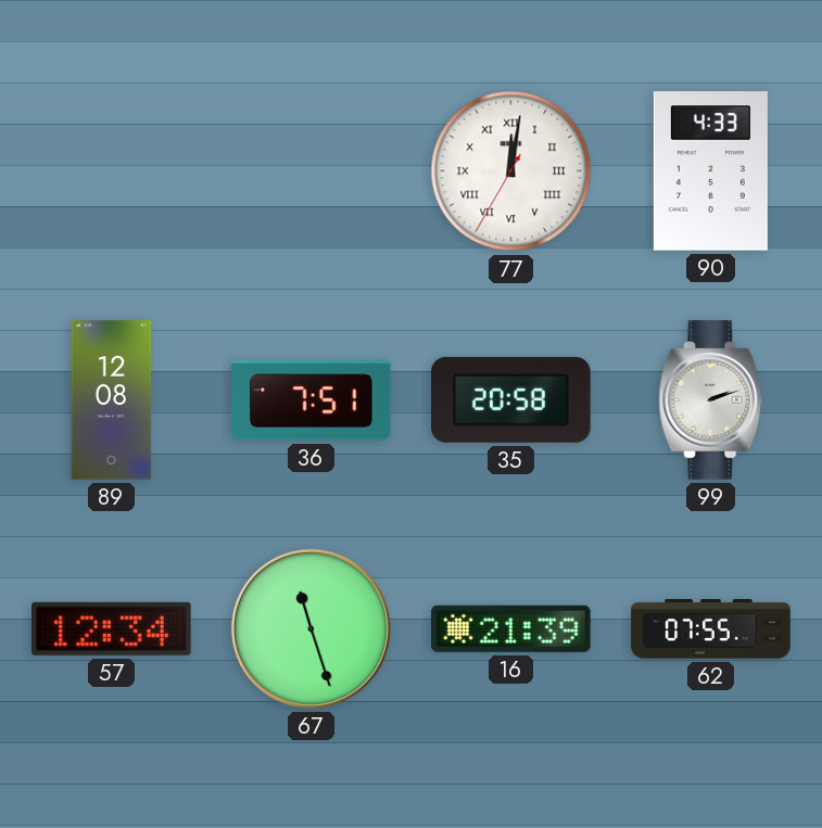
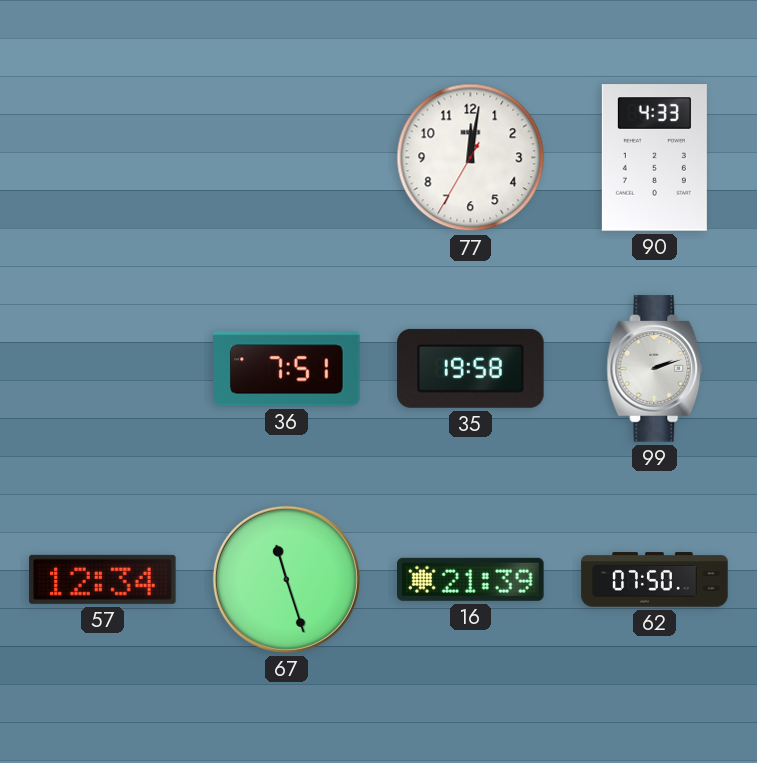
77 numerals: Roman -> Arabic
89: 12:08 -> none
35: 20:58 -> 19:58
62: 07:55 -> 07:50
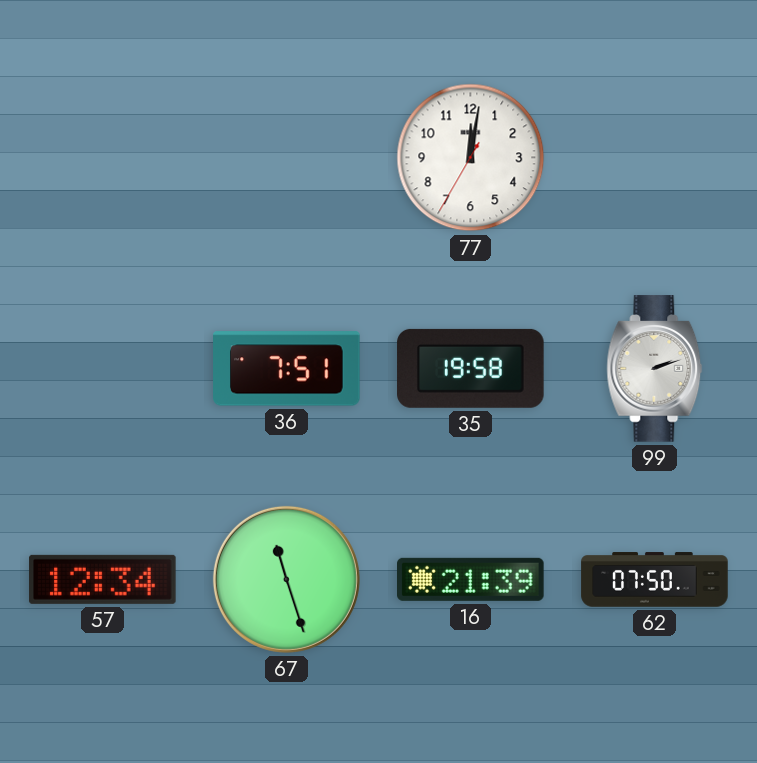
90: 4:33 -> none
